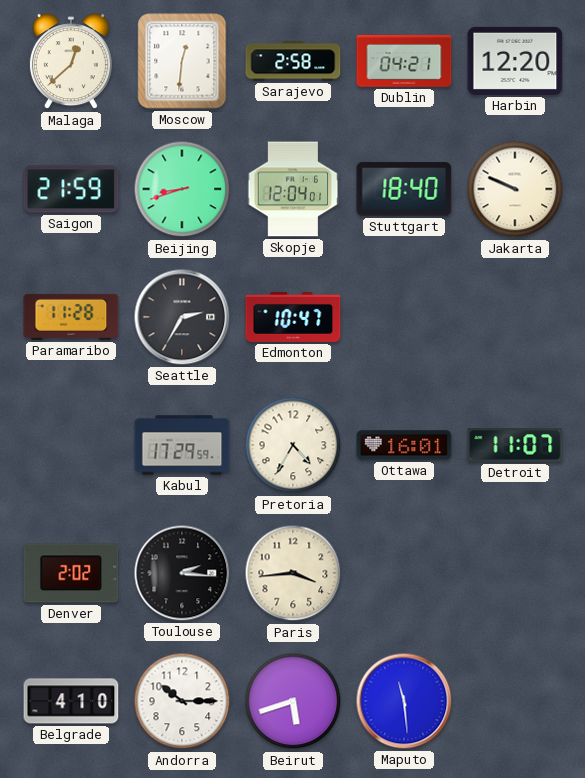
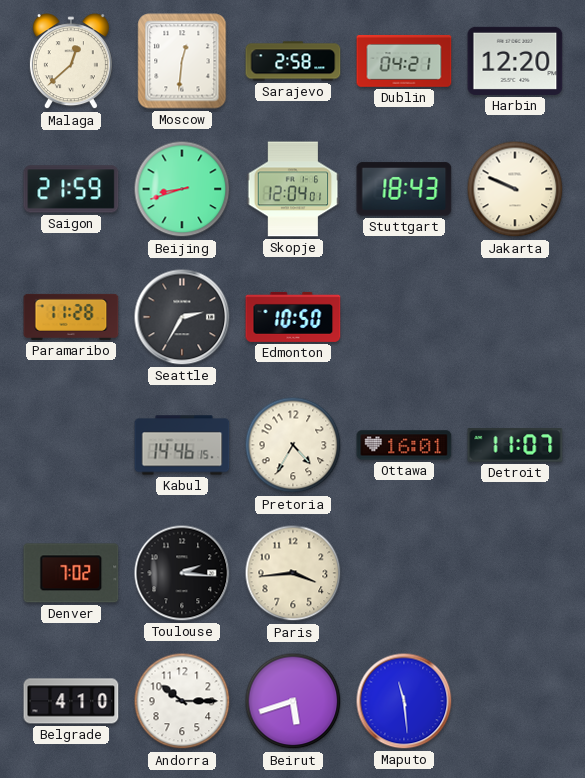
Stuttgart: 18:40 -> 18:43
Edmonton: 10:47 -> 10:50
Kabul: 17:29 -> 14:46
Denver: 2:02 -> 7:02
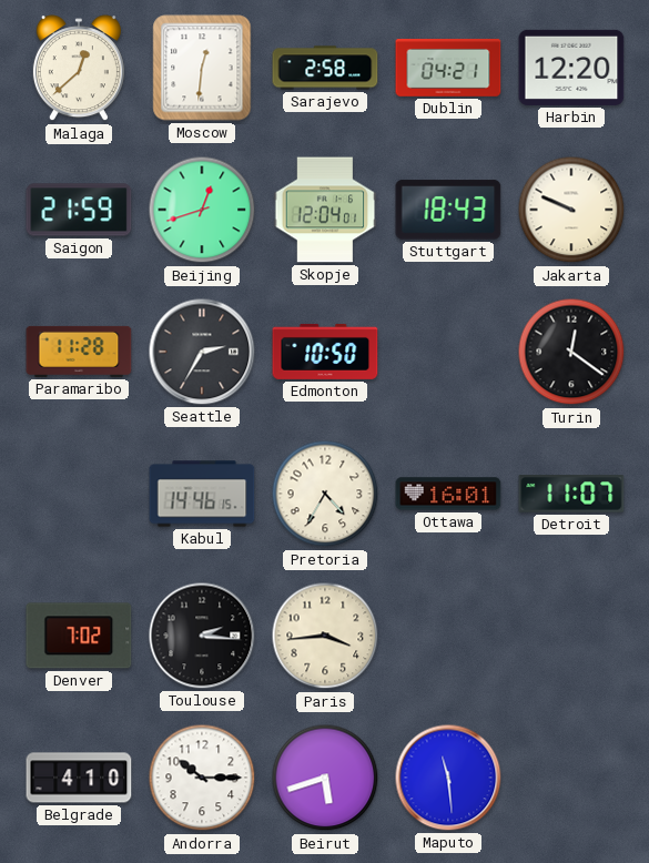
Beijing: 8:42 -> 12:42
Turin: none -> 12:21
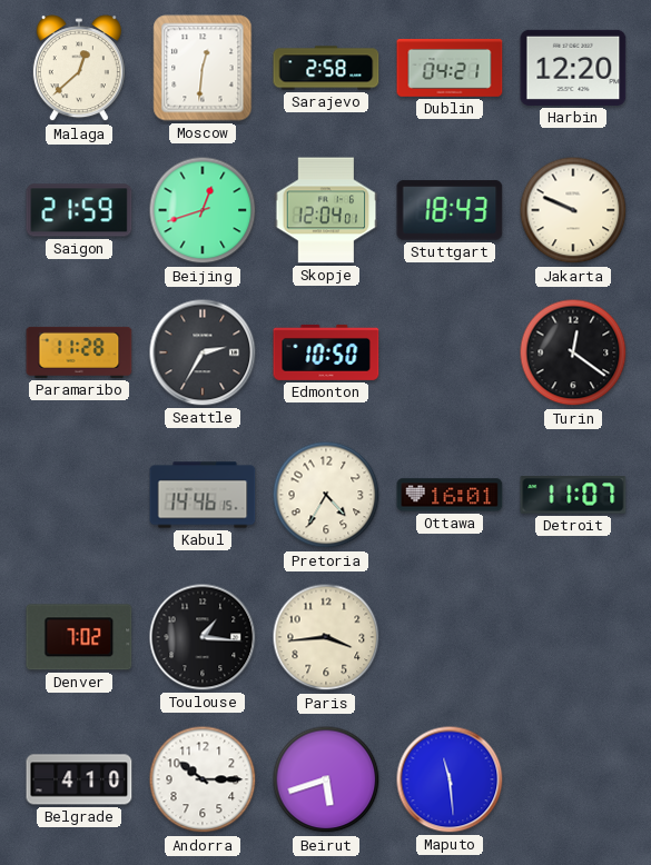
Toulouse: 2:16 -> 1:16
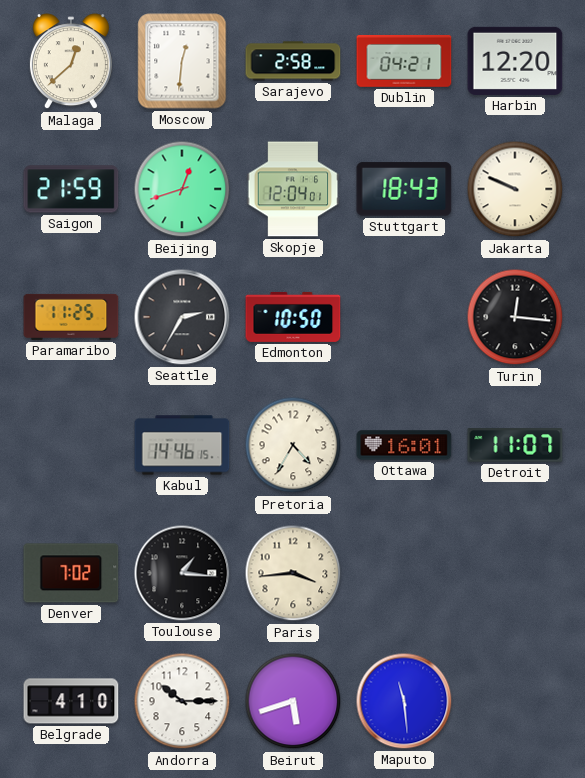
Paramaribo: 11:28 -> 11:25
Turin: 12:21 -> 12:16
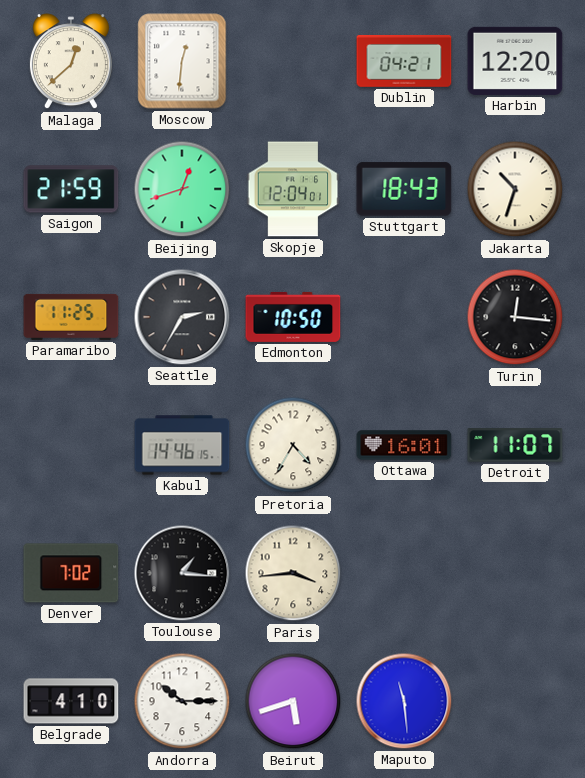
Sarajevo: 2:58 -> none
Jakarta: 9:49 -> 10:33
